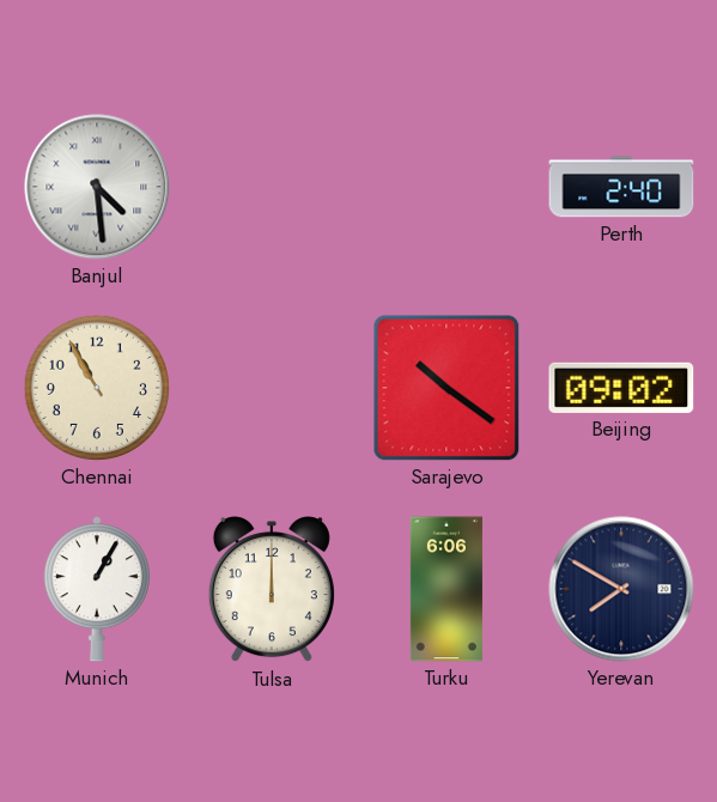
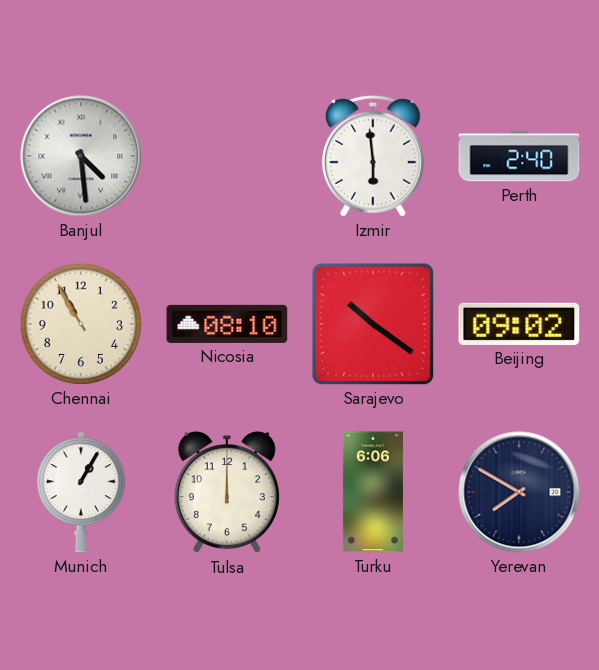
Izmir: none -> 5:59
Nicosia: none -> 08:10
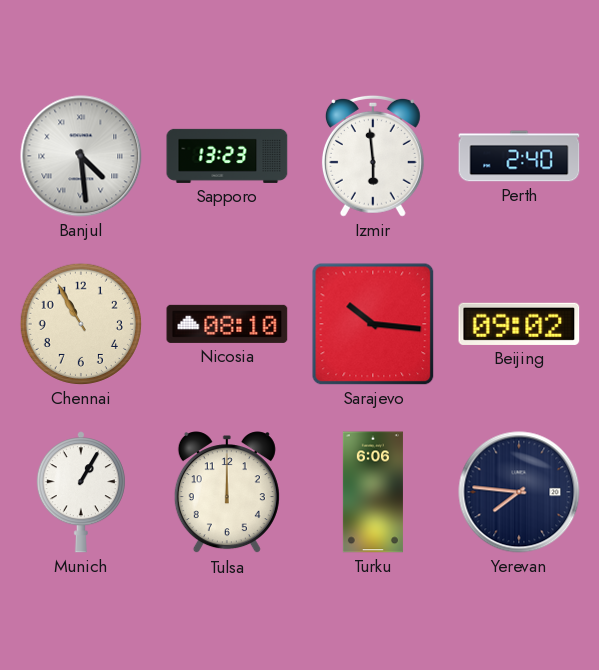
Sapporo: none -> 13:23
Sarajevo: 10:21 -> 10:16
Yerevan: 7:50 -> 7:46
